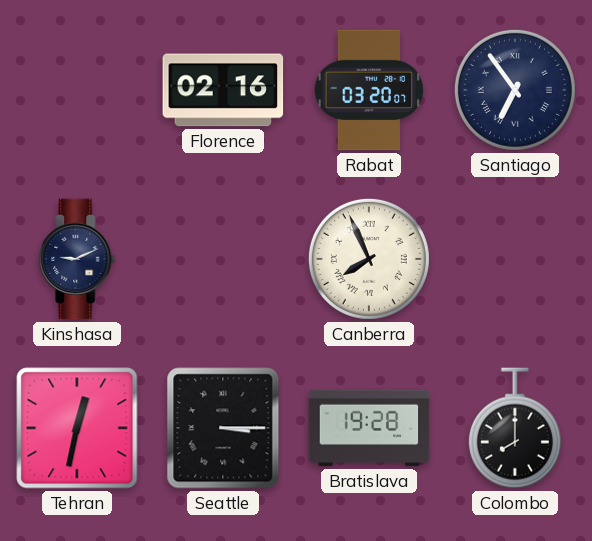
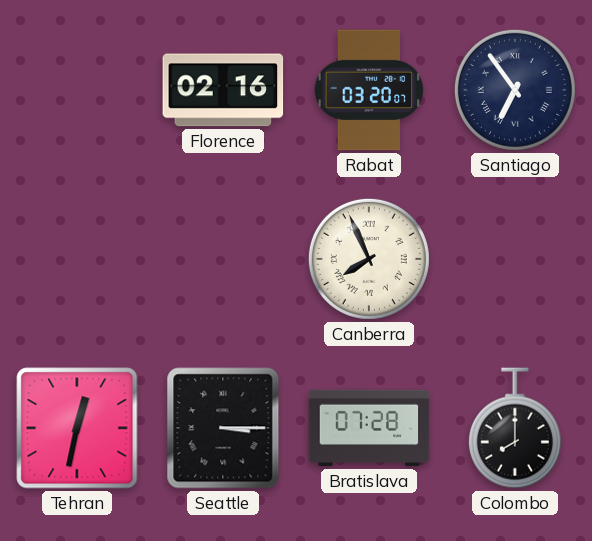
Kinshasa: 9:11 -> none
Bratislava: 19:28 -> 07:28
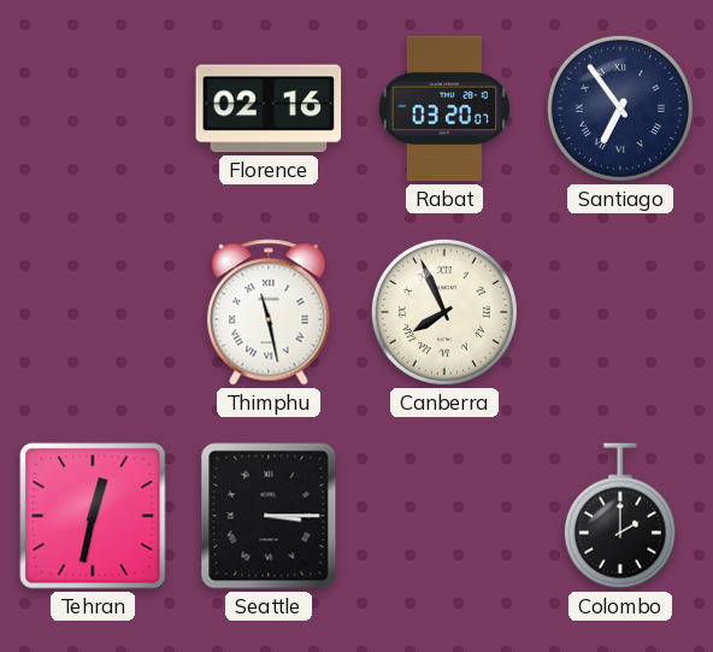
Thimphu: none -> 11:28
Bratislava: 07:28 -> none
Colombo: 8:00 -> 2:00
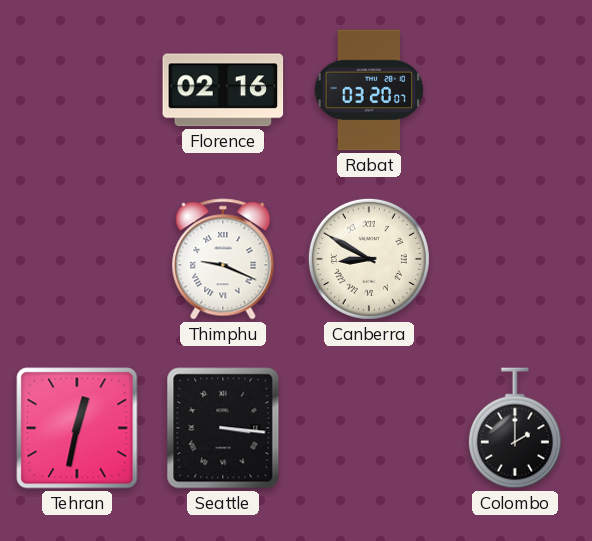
Santiago: 6:54 -> none
Thimphu: 11:28 -> 9:19
Canberra: 7:56 -> 8:50
Seattle: 3:15 -> 3:16
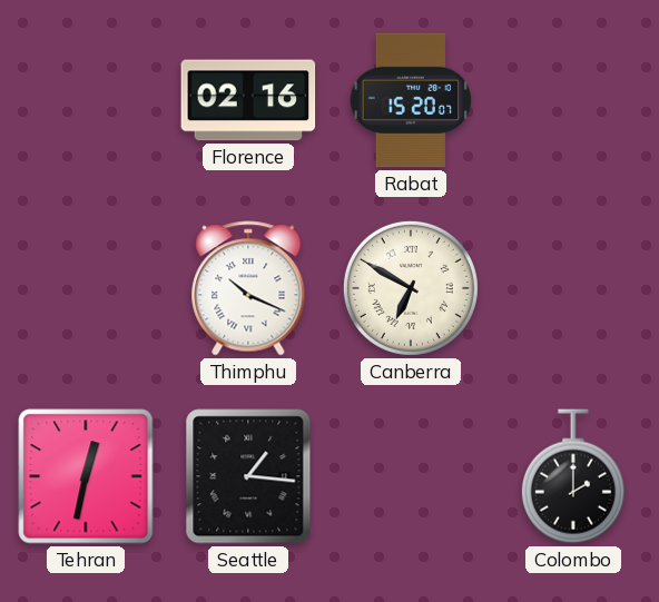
Rabat: 03:20 -> 15:20
Thimphu: 9:19 -> 10:19
Canberra: 8:50 -> 6:50
Seattle: 3:16 -> 1:16
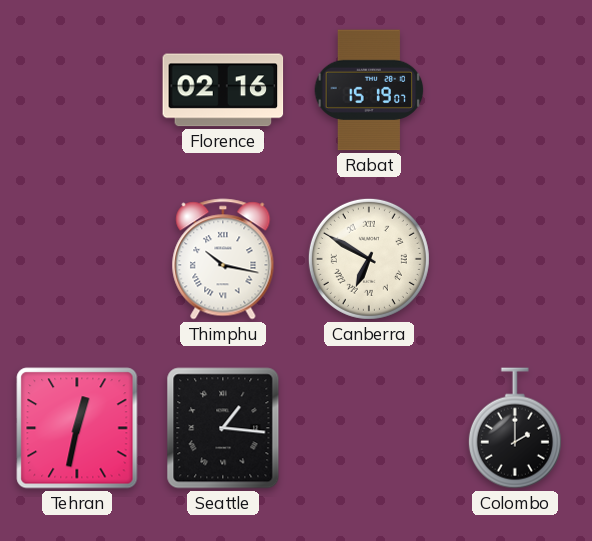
Rabat: 15:20 -> 15:19
Thimphu: 10:19 -> 10:17
